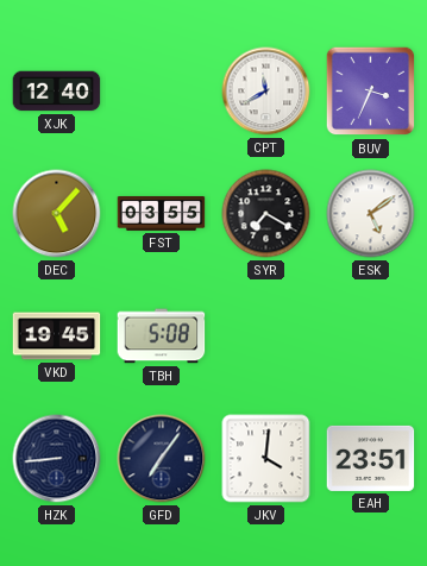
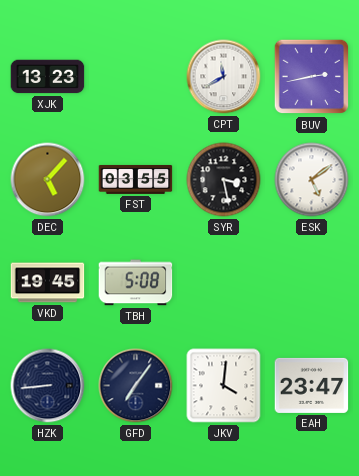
XJK: 12:40 -> 13:23
BUV: 3:34 -> 2:43
SYR: 7:20 -> 3:28
EAH: 23:51 -> 23:47
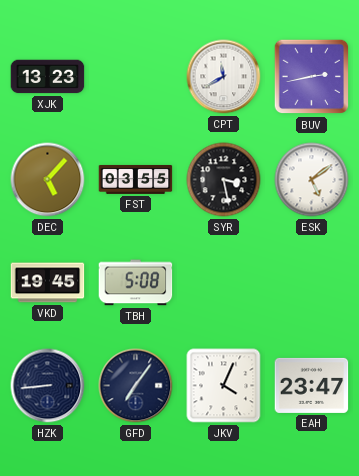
JKV: 4:01 -> 4:04
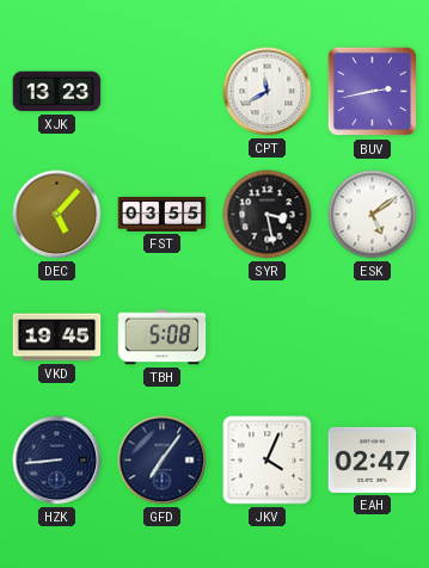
EAH: 23:47 -> 02:47
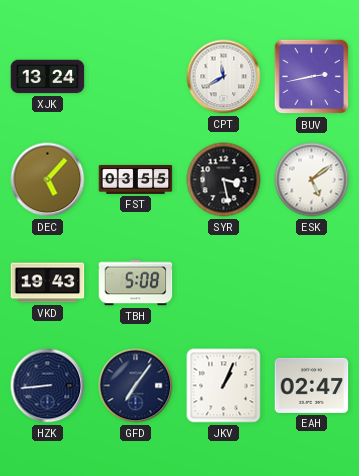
XJK: 13:23 -> 13:24
VKD: 19:45 -> 19:43
JKV: 4:04 -> 1:04
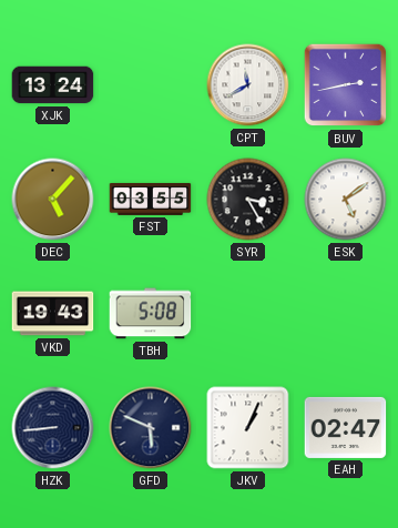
SYR: 3:28 -> 3:25
GFD: 7:06 -> 5:49
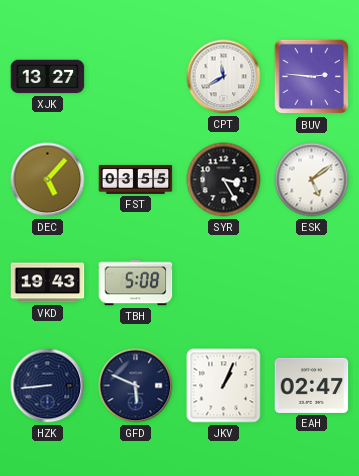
XJK: 13:24 -> 13:27
BUV: 2:43 -> 2:46
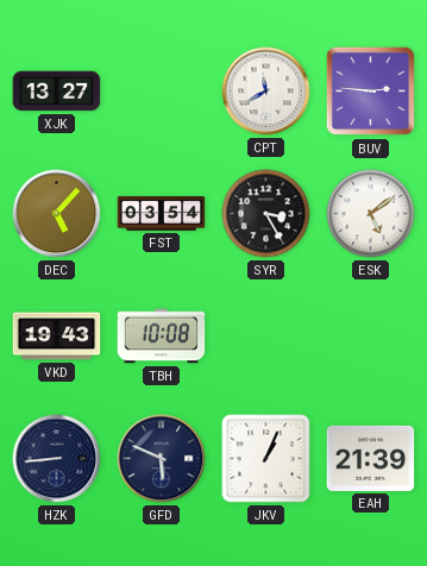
FST: 03:55 -> 03:54
TBH: 5:08 -> 10:08
EAH: 02:47 -> 21:39
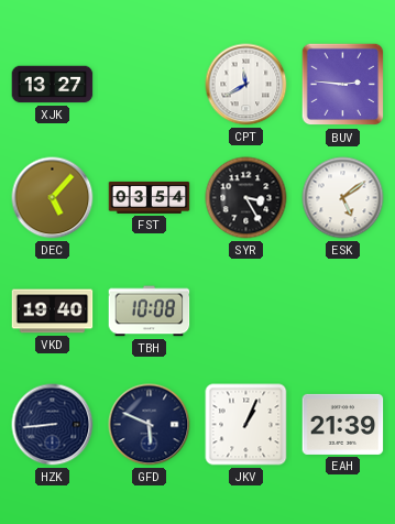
VKD: 19:43 -> 19:40
